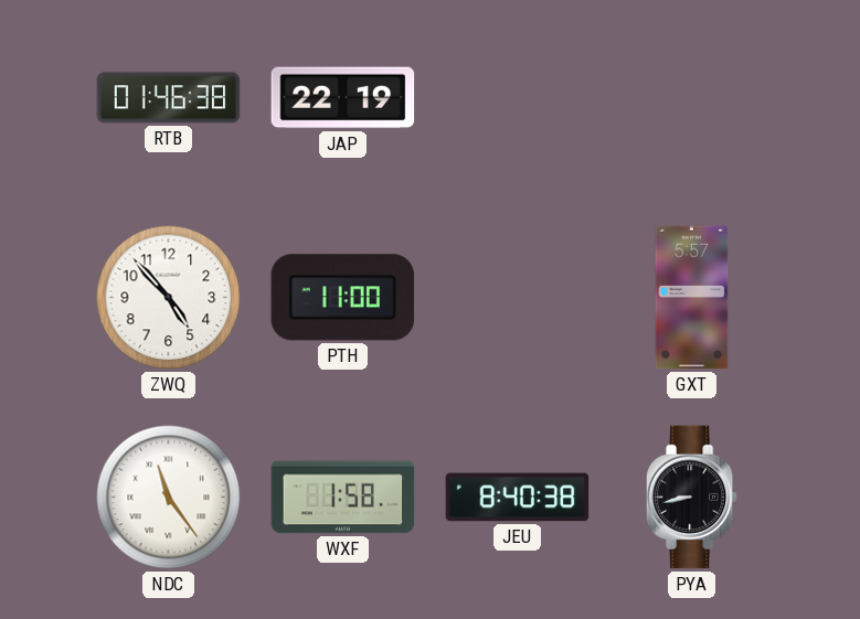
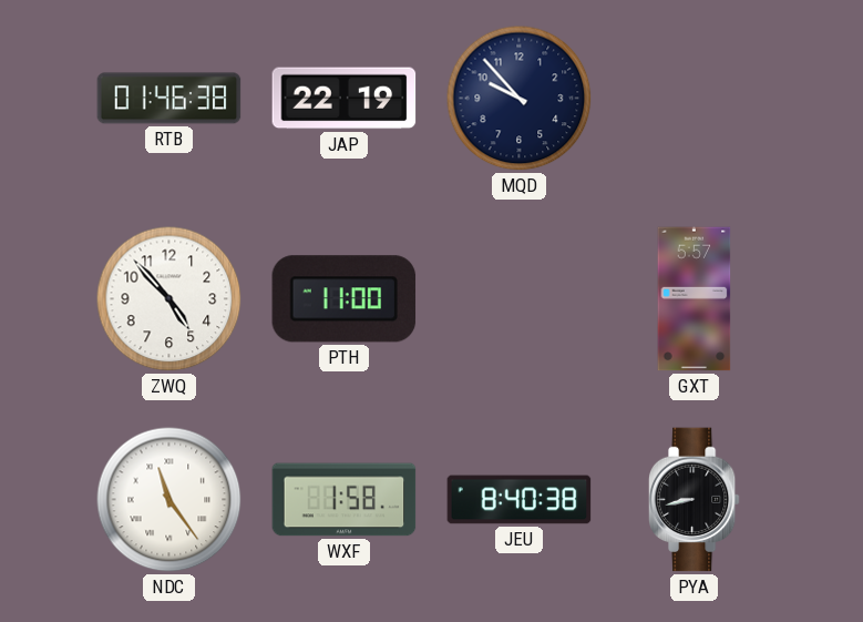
MQD: none -> 9:53
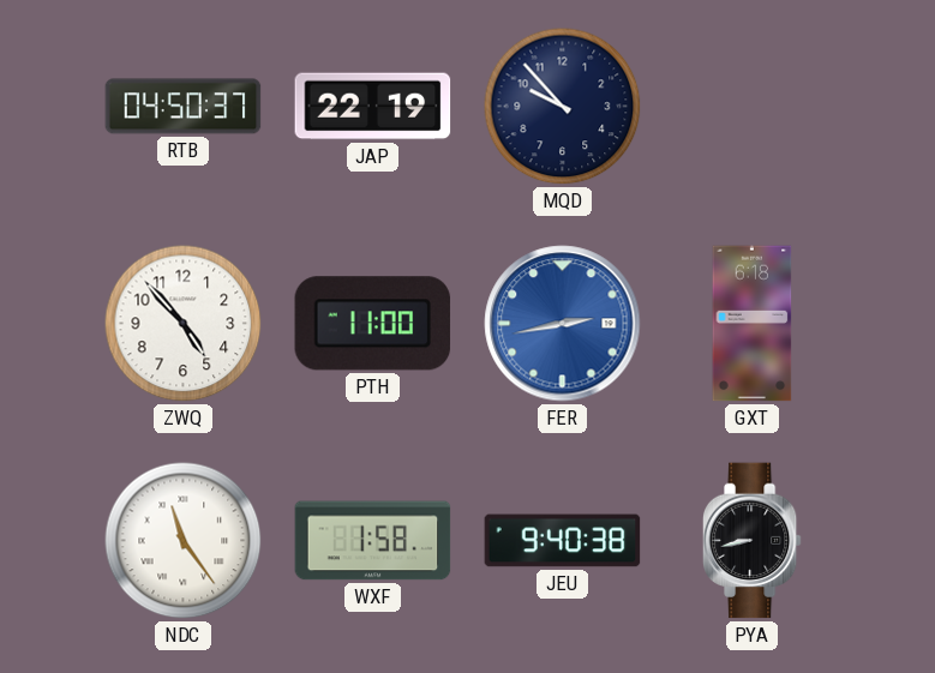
RTB: 01:46 -> 04:50
FER: none -> 2:43
GXT: 5:57 -> 6:18
JEU: 8:40 -> 9:40
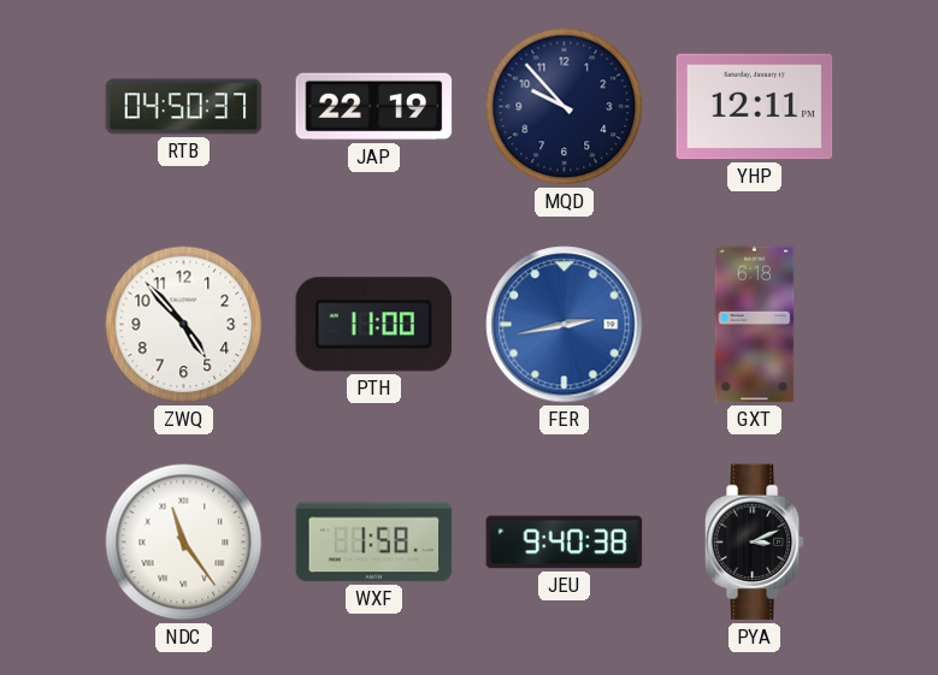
YHP: none -> 12:11
PYA: 8:43 -> 3:11
